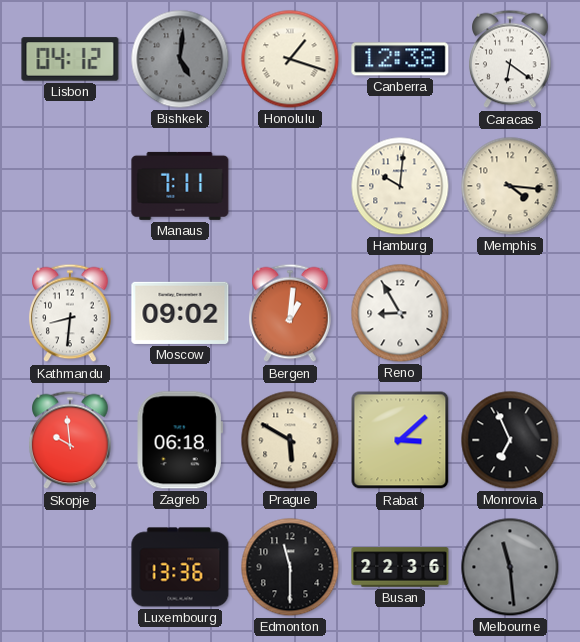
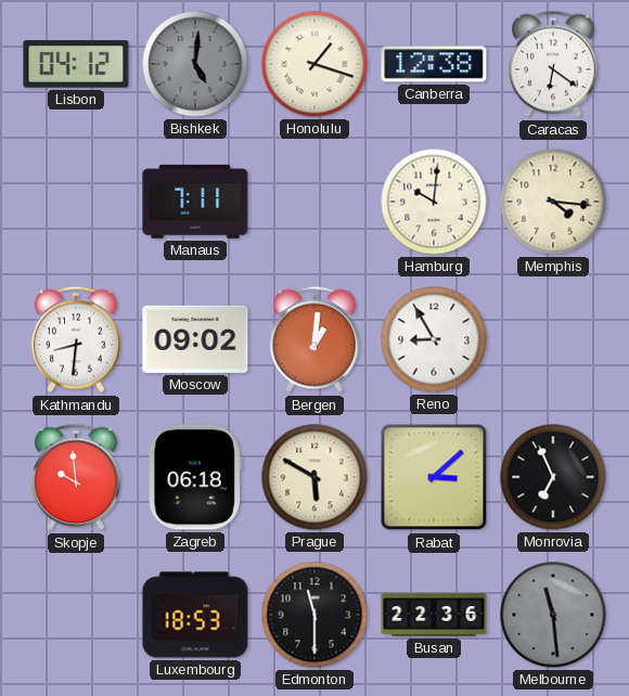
Luxembourg: 13:36 -> 18:53
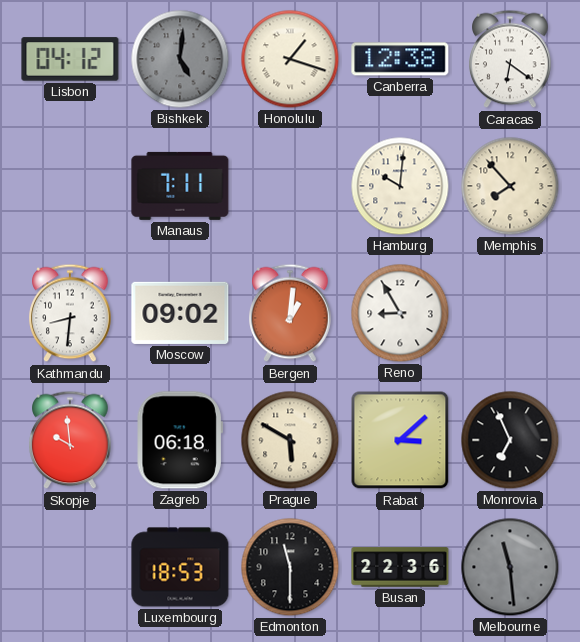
Memphis: 4:16 -> 7:53
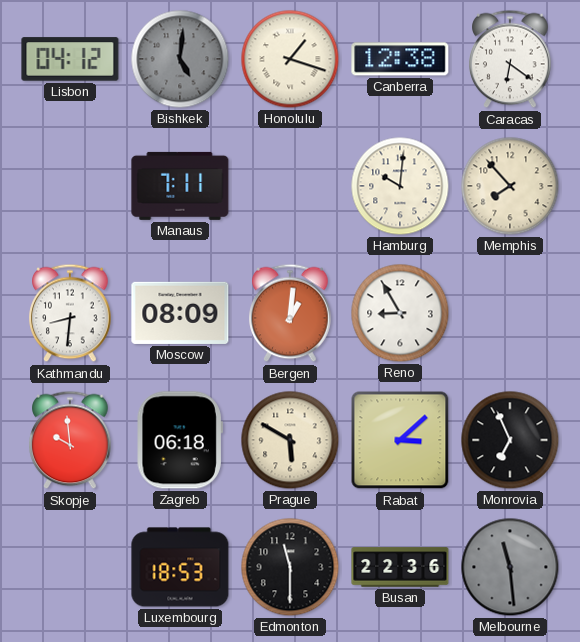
Moscow: 09:02 -> 08:09
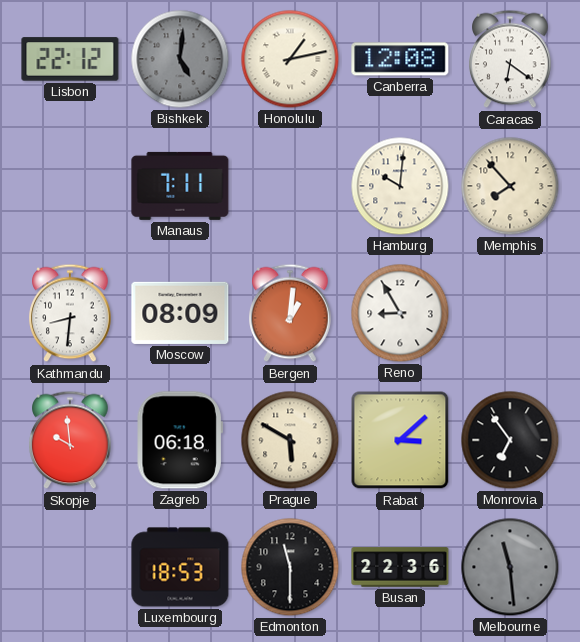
Lisbon: 04:12 -> 22:12
Honolulu: 1:18 -> 1:13
Canberra: 12:38 -> 12:08
Monrovia: 6:56 -> 6:54
